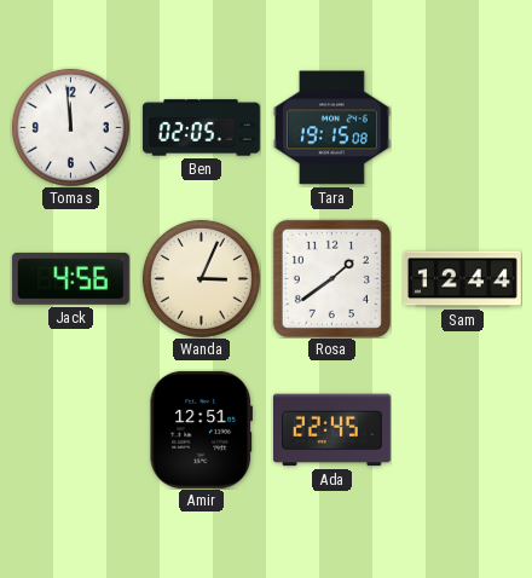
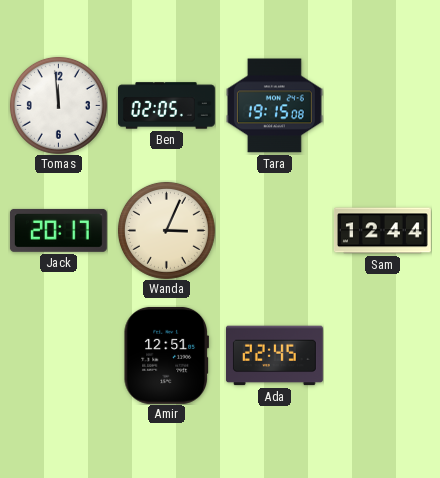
Jack: 4:56 -> 20:17
Rosa: 1:39 -> none
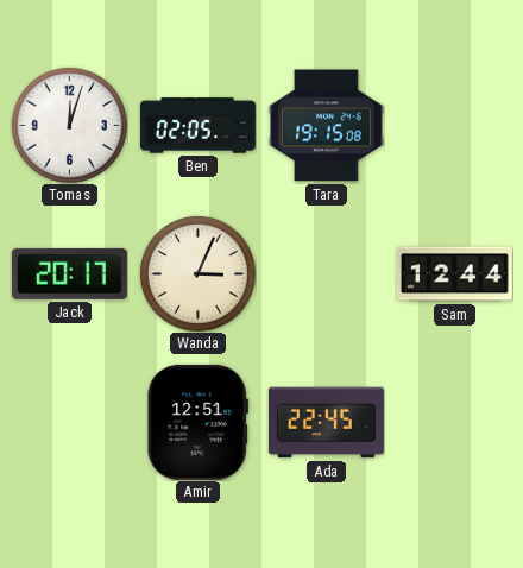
Tomas: 11:59 -> 12:03
